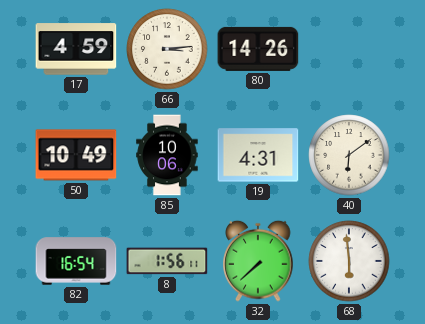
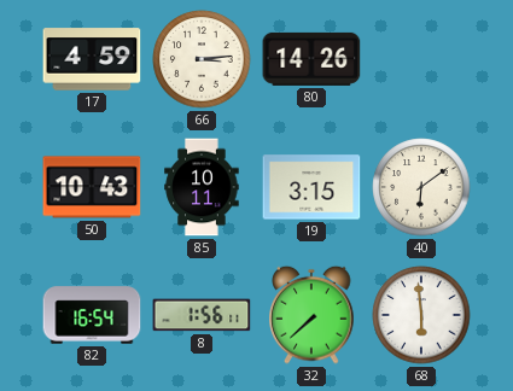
50: 10:49 -> 10:43
85: 10:06 -> 10:11
19: 4:31 -> 3:15
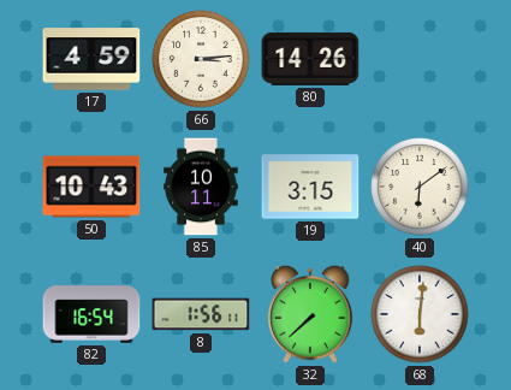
68: 5:59 -> 6:01
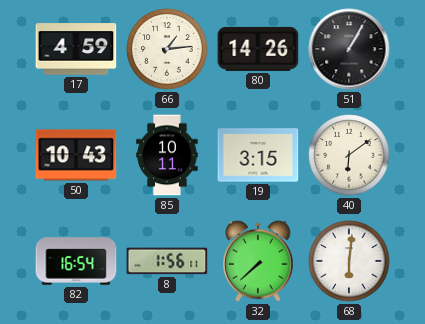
66: 3:14 -> 1:14
51: none -> 1:05
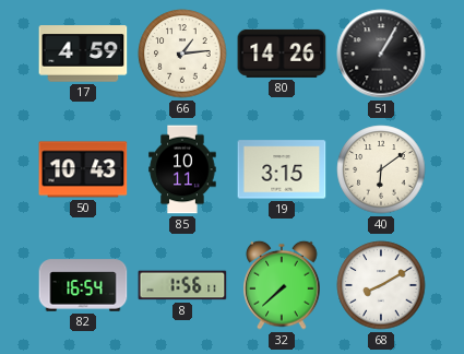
68: 6:01 -> 8:10
